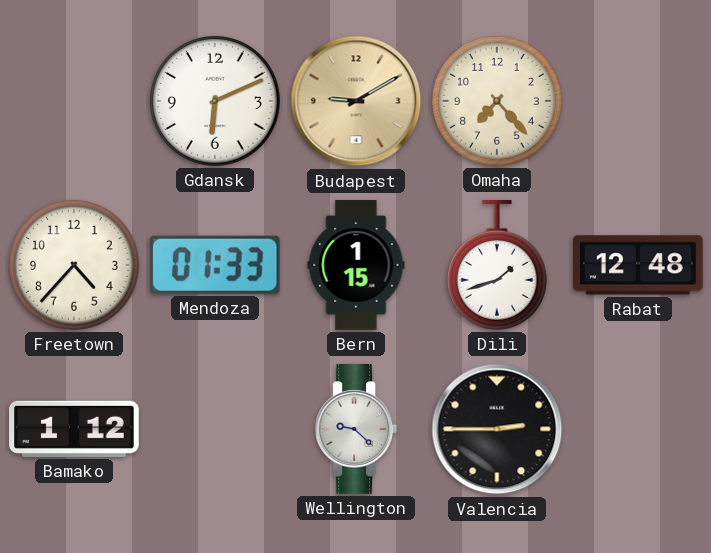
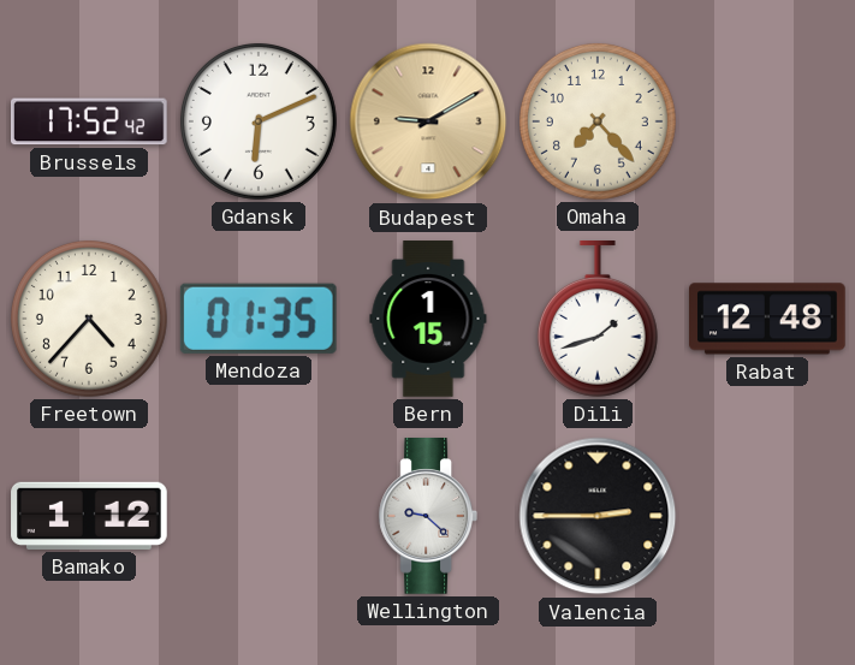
Brussels: none -> 17:52
Mendoza: 01:33 -> 01:35
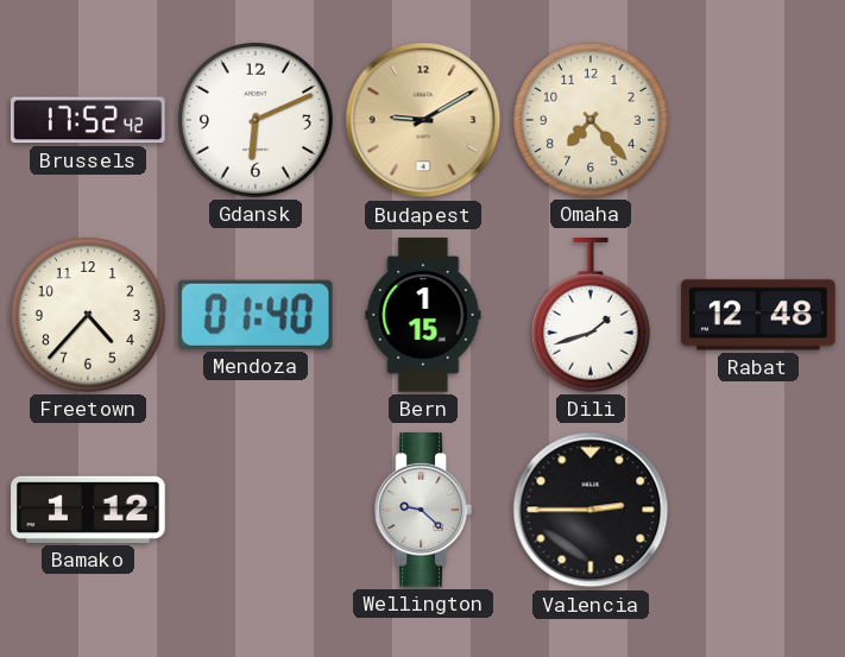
Mendoza: 01:35 -> 01:40
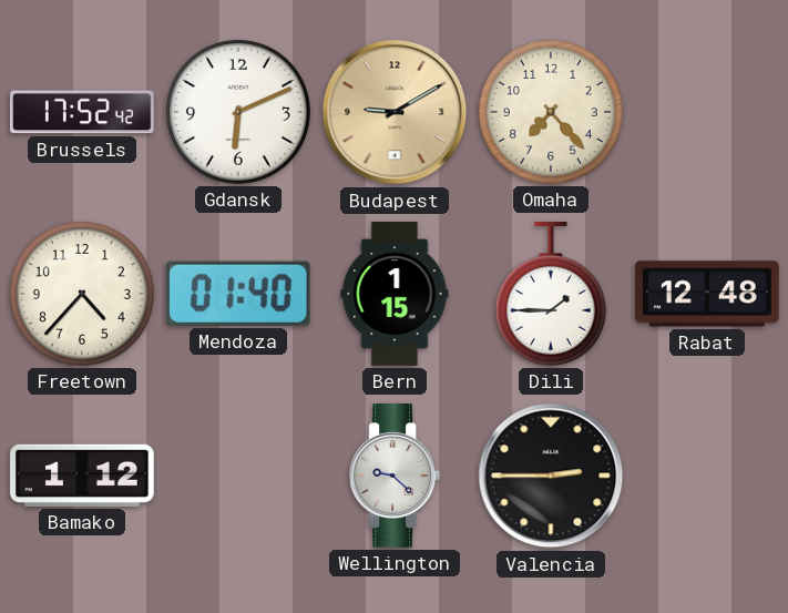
Dili: 1:42 -> 1:45
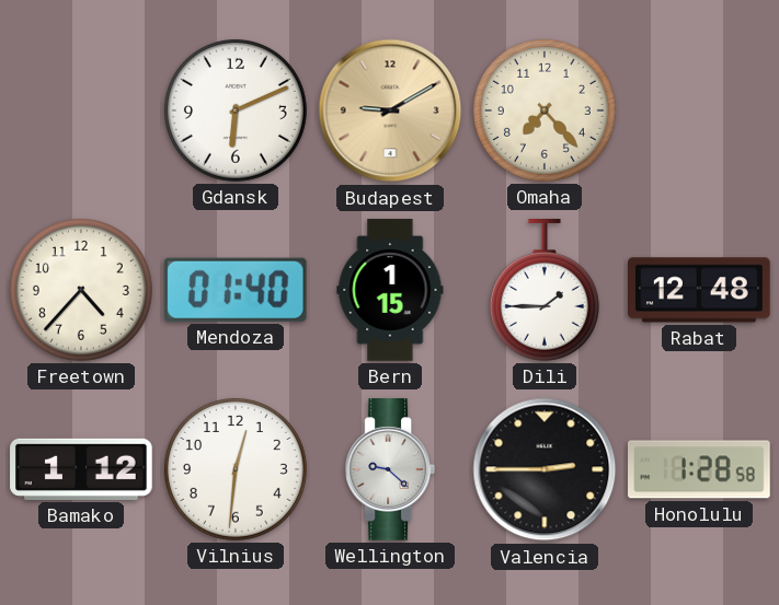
Brussels: 17:52 -> none
Vilnius: none -> 12:31
Honolulu: none -> 1:28
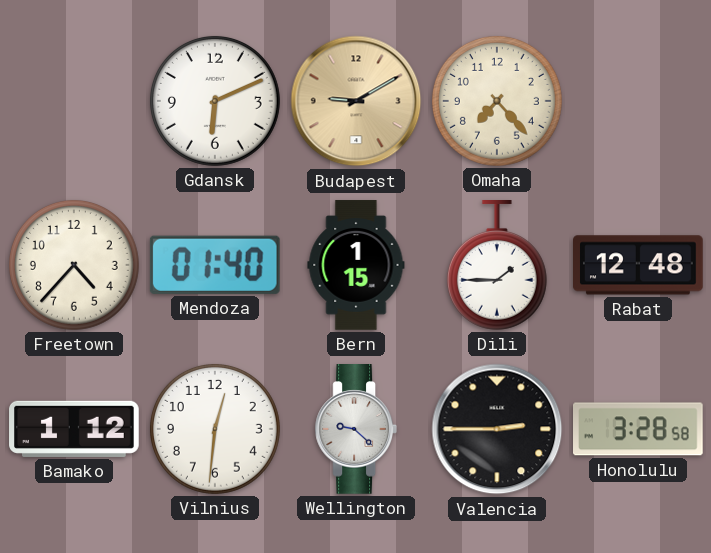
Honolulu: 1:28 -> 3:28
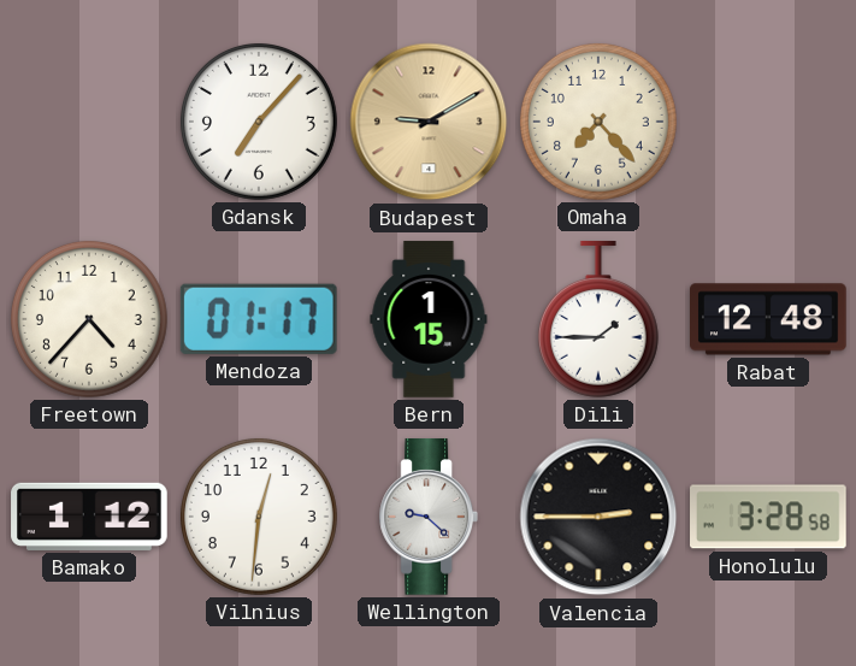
Gdansk: 6:11 -> 7:07
Mendoza: 01:40 -> 01:17
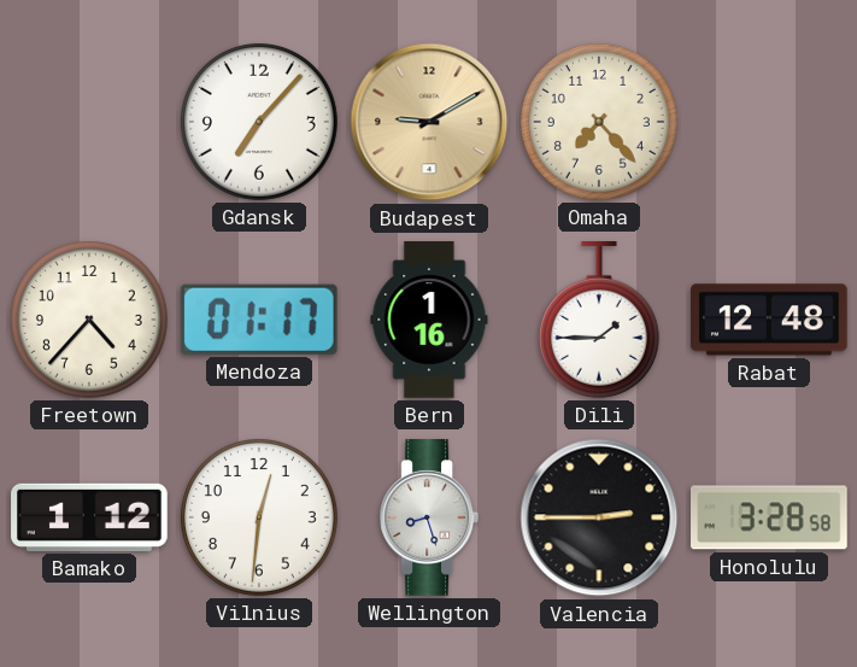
Bern: 1:15 -> 1:16
Wellington: 9:22 -> 8:27
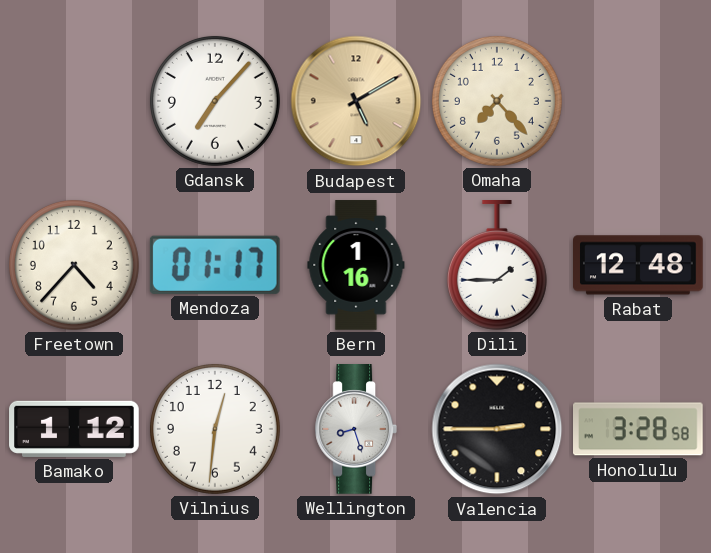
Budapest: 9:10 -> 5:10
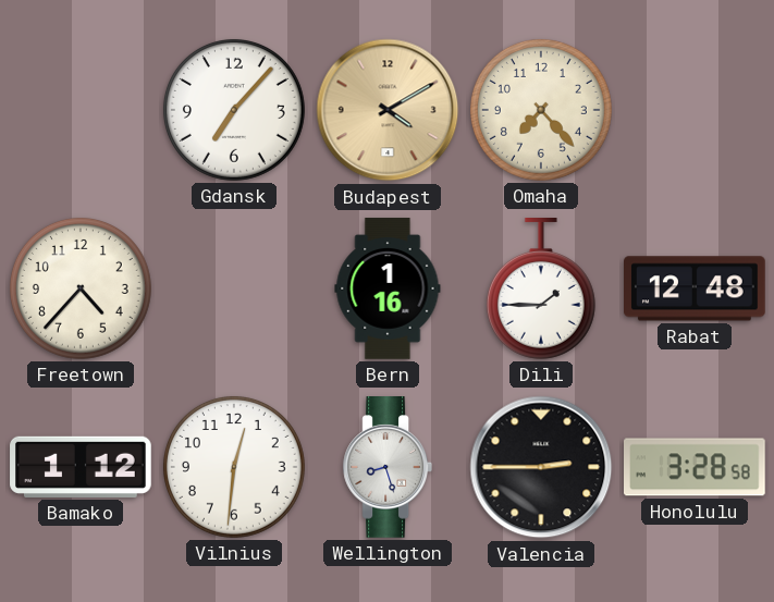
Budapest: 5:10 -> 4:10
Mendoza: 01:17 -> none
